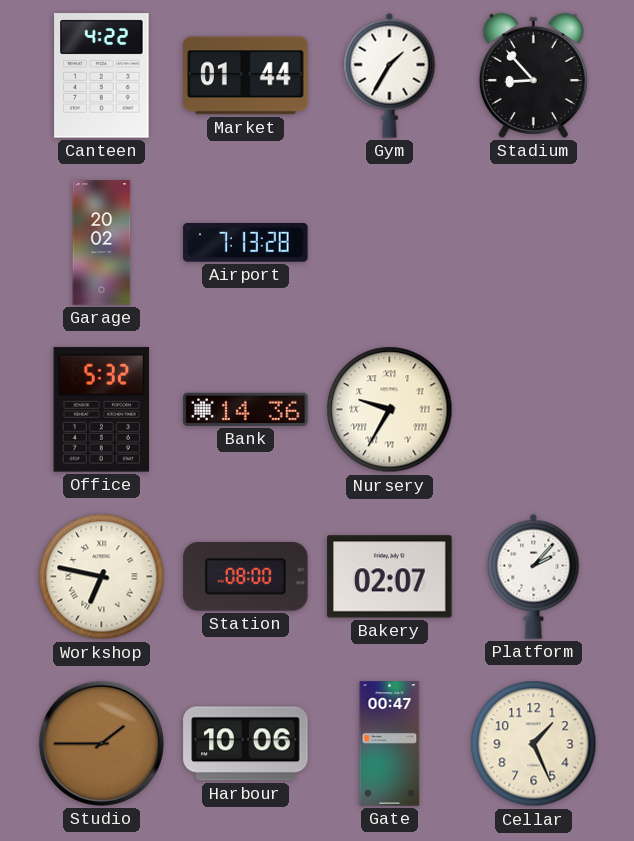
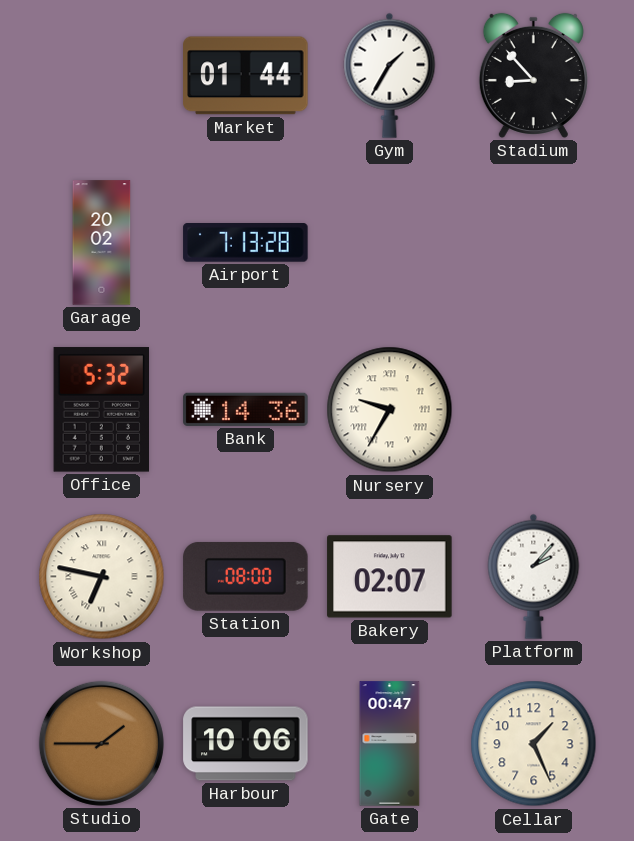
Canteen: 4:22 -> none
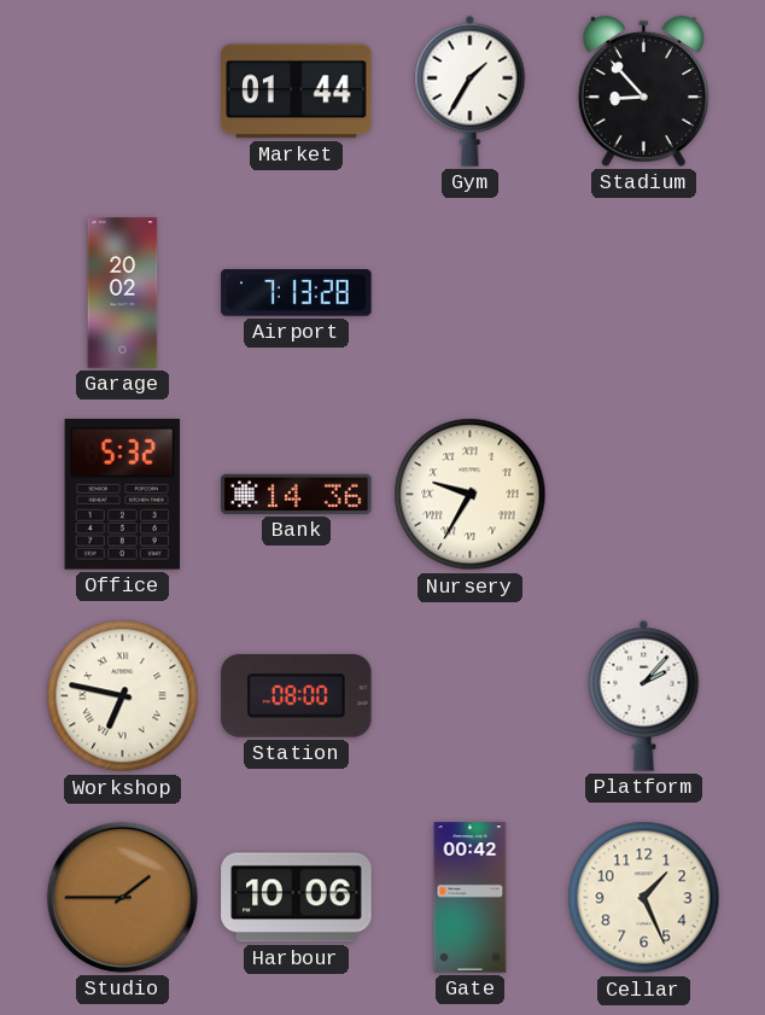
Bakery: 02:07 -> none
Gate: 00:47 -> 00:42
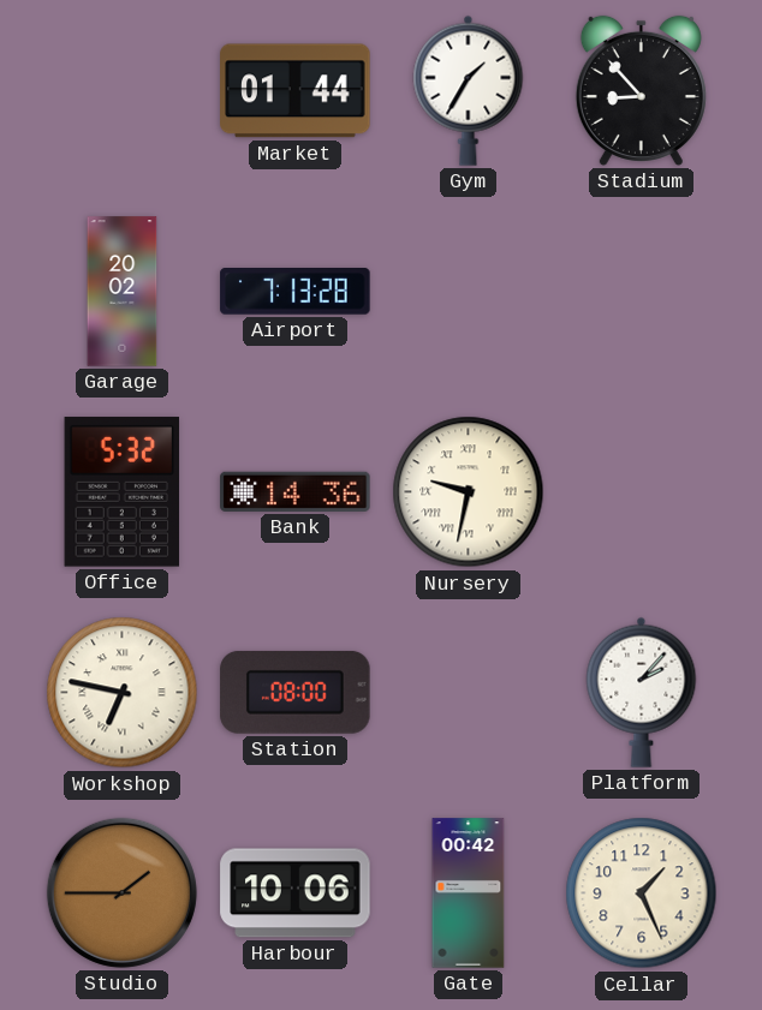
Nursery: 9:35 -> 9:32
